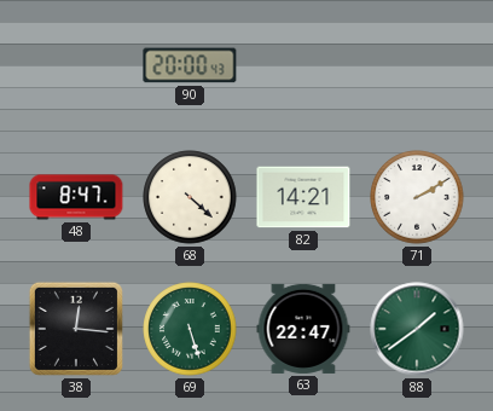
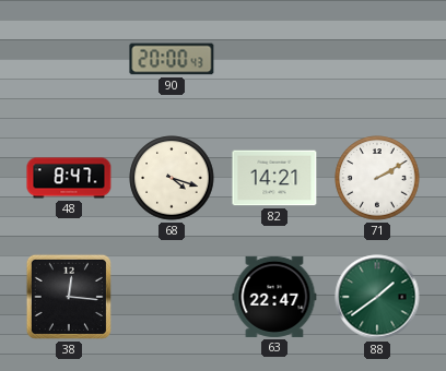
68: 4:22 -> 4:18
69: 5:27 -> none
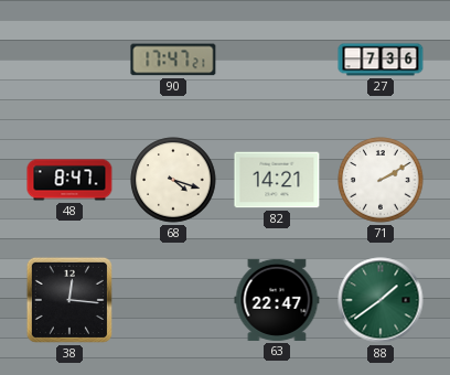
90: 20:00 -> 17:47
27: none -> 7:36
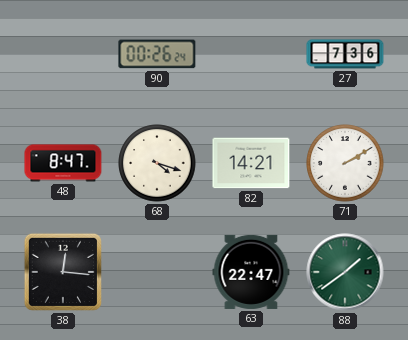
90: 17:47 -> 00:26
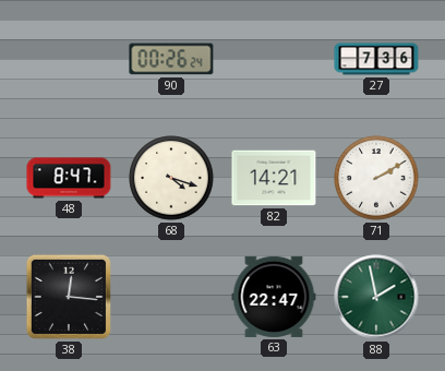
88: 1:39 -> 1:58
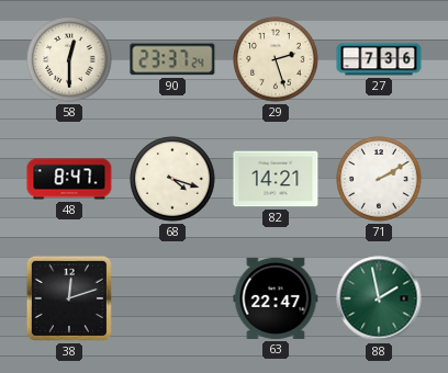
58: none -> 12:30
90: 00:26 -> 23:37
29: none -> 2:27
38: 12:16 -> 12:12
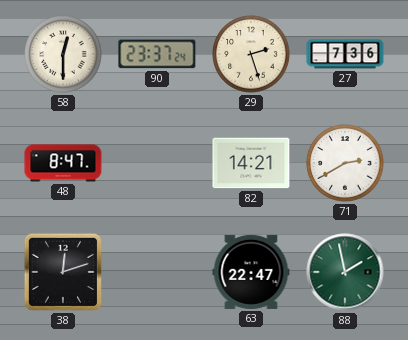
68: 4:18 -> none
71: 2:10 -> 2:40
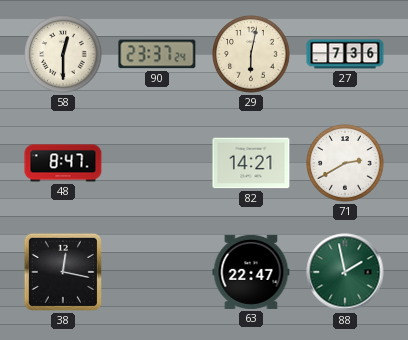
29: 2:27 -> 6:02
38: 12:12 -> 12:17
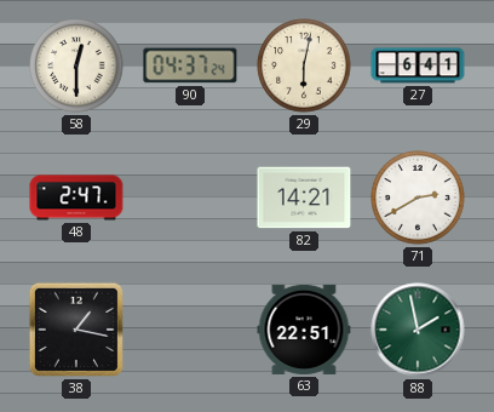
90: 23:37 -> 04:37
27: 7:36 -> 6:41
48: 8:47 -> 2:47
38: 12:17 -> 1:17
63: 22:47 -> 22:51
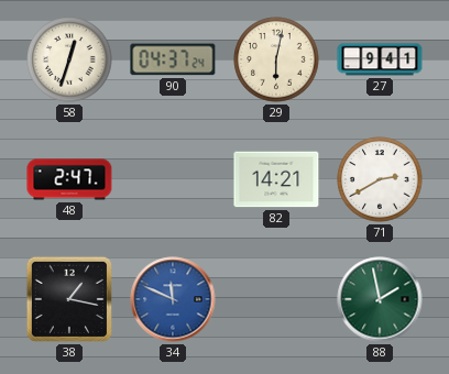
58: 12:30 -> 12:33
27: 6:41 -> 9:41
34: none -> 11:49
63: 22:51 -> none
